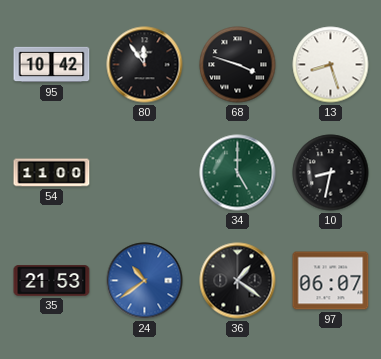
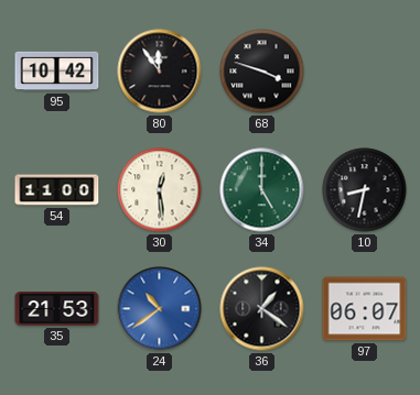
13: 8:27 -> none
30: none -> 12:29
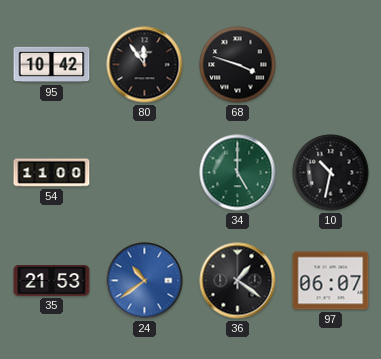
30: 12:29 -> none
10: 8:32 -> 10:32
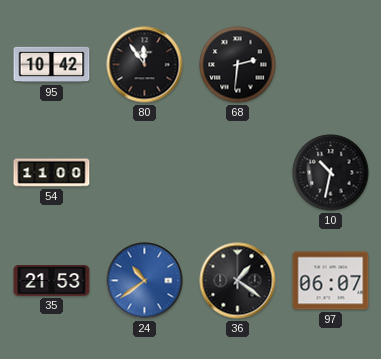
68: 3:48 -> 2:31
34: 5:00 -> none
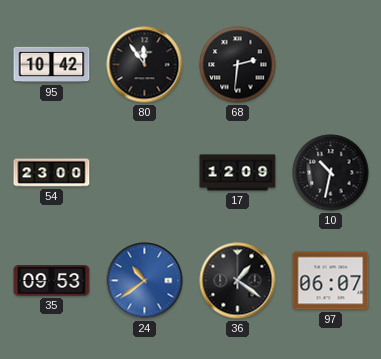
54: 11:00 -> 23:00
17: none -> 12:09
35: 21:53 -> 09:53
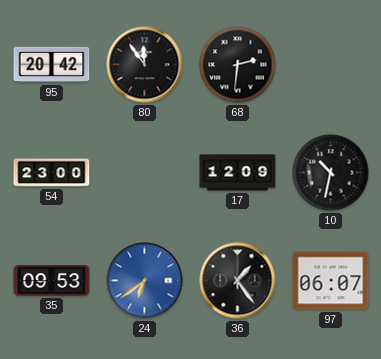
95: 10:42 -> 20:42
24: 10:39 -> 6:39
36: 1:21 -> 1:24
